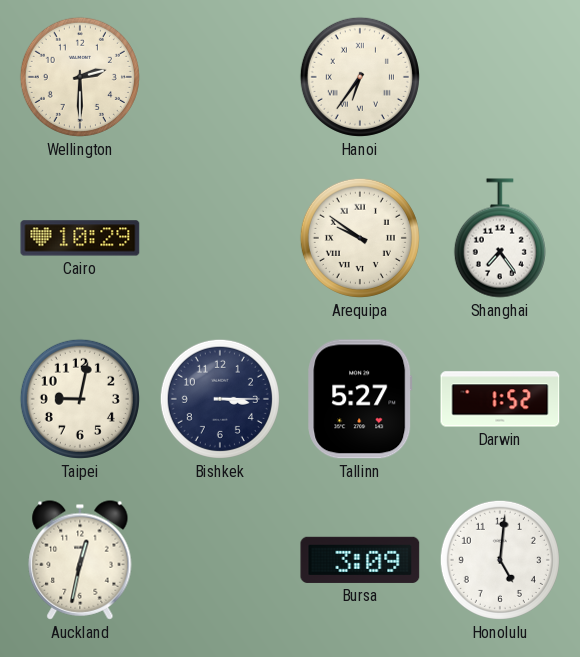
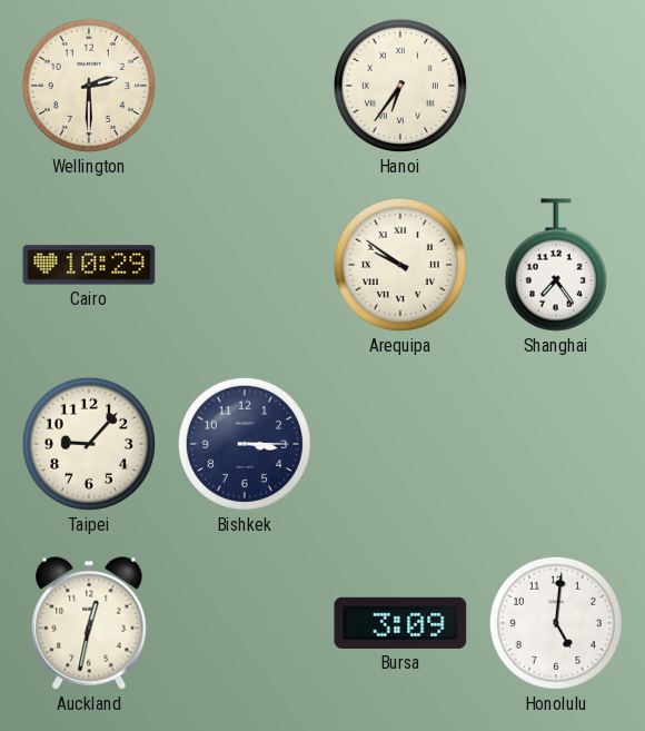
Taipei: 9:02 -> 9:07
Tallinn: 5:27 -> none
Darwin: 1:52 -> none
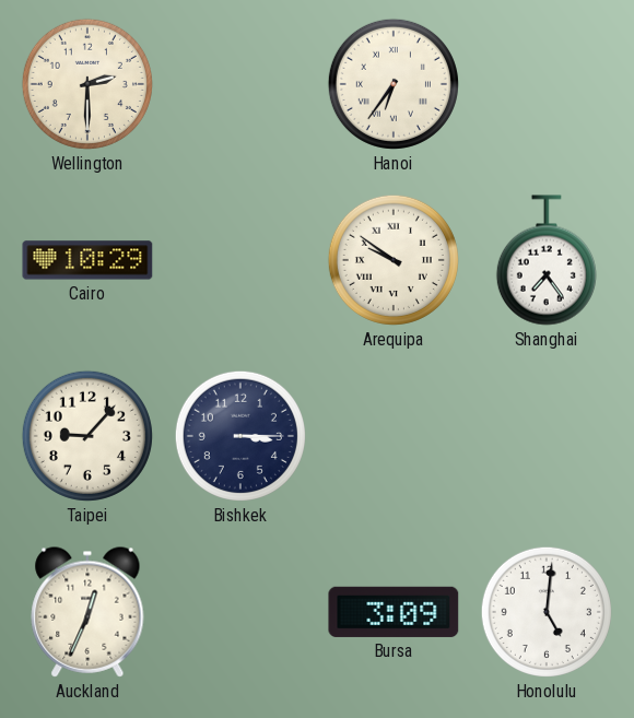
Auckland: 12:32 -> 12:34
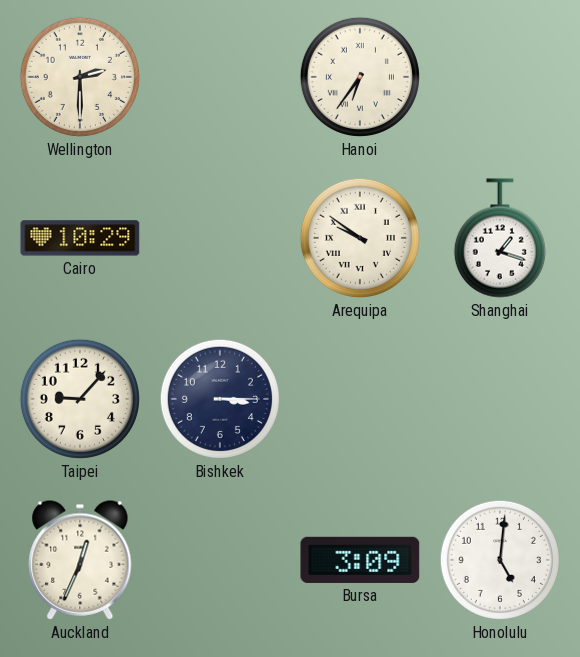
Shanghai: 7:24 -> 1:18
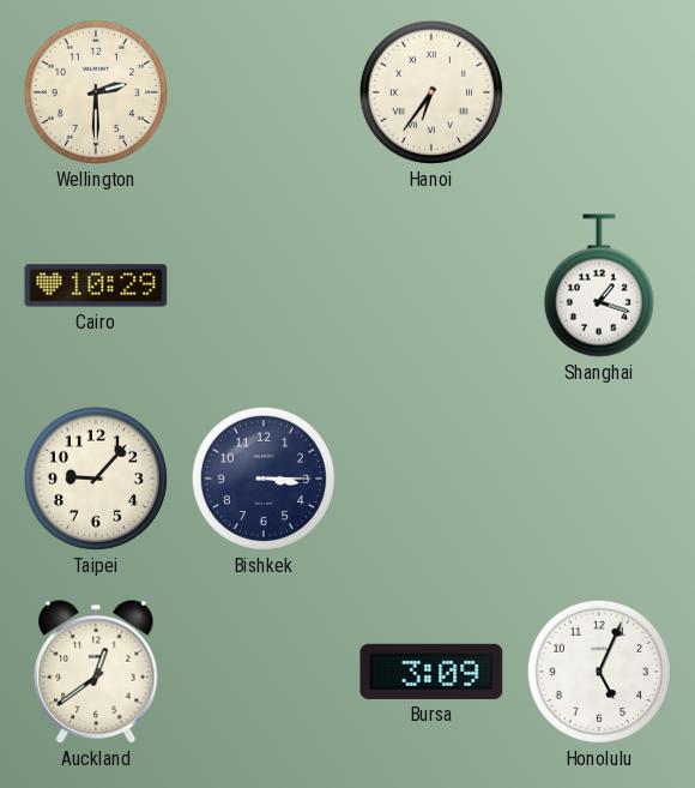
Arequipa: 9:51 -> none
Auckland: 12:34 -> 12:39
Honolulu: 5:01 -> 5:04
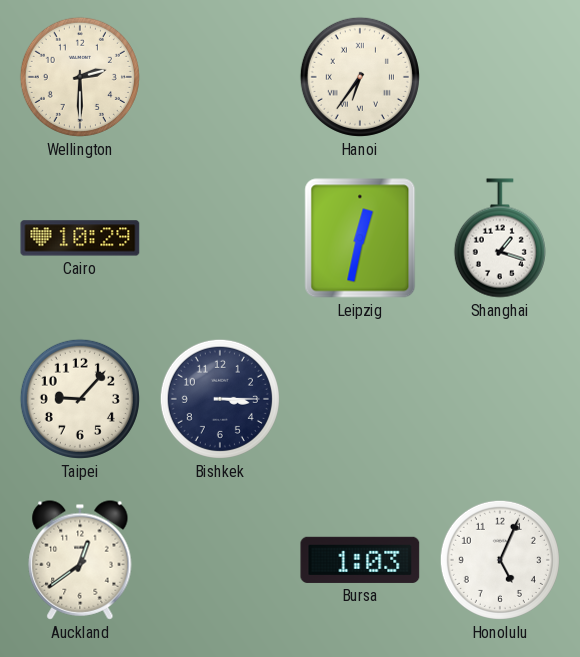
Leipzig: none -> 12:32
Bursa: 3:09 -> 1:03
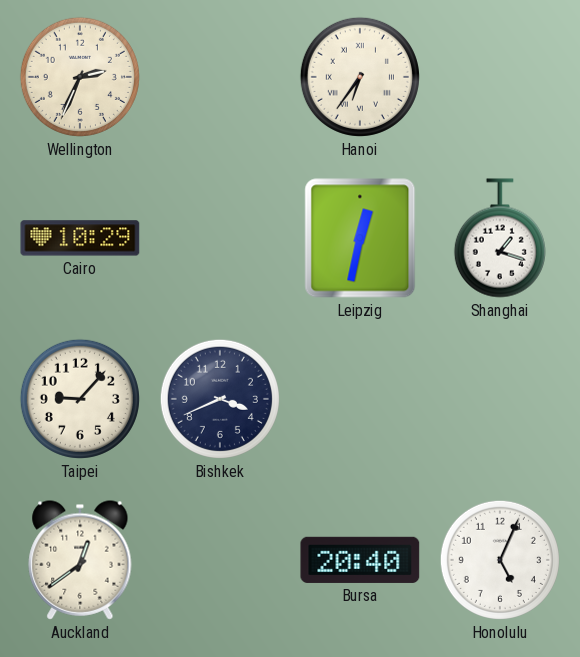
Wellington: 2:30 -> 2:34
Bishkek: 3:15 -> 3:41
Bursa: 1:03 -> 20:40
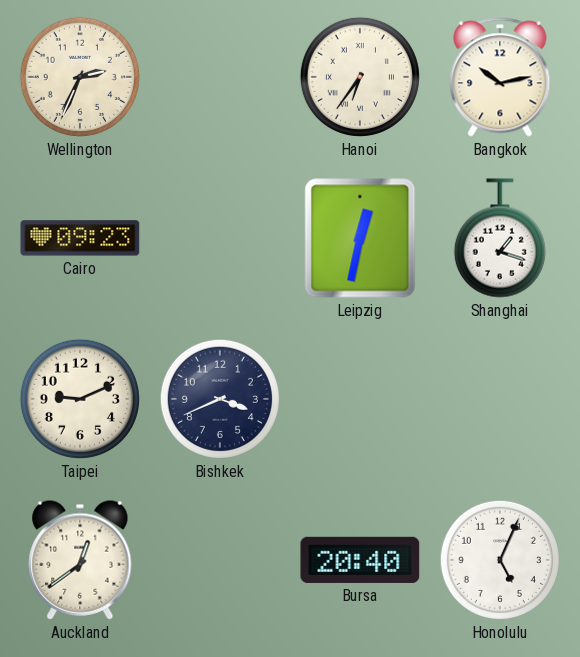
Bangkok: none -> 10:13
Cairo: 10:29 -> 09:23
Taipei: 9:07 -> 9:11
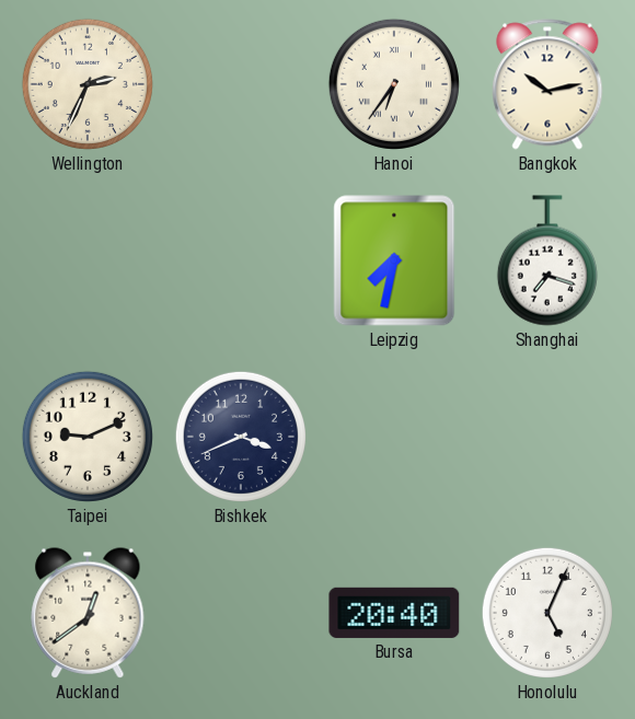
Cairo: 09:23 -> none
Leipzig: 12:32 -> 7:32
Shanghai: 1:18 -> 7:18
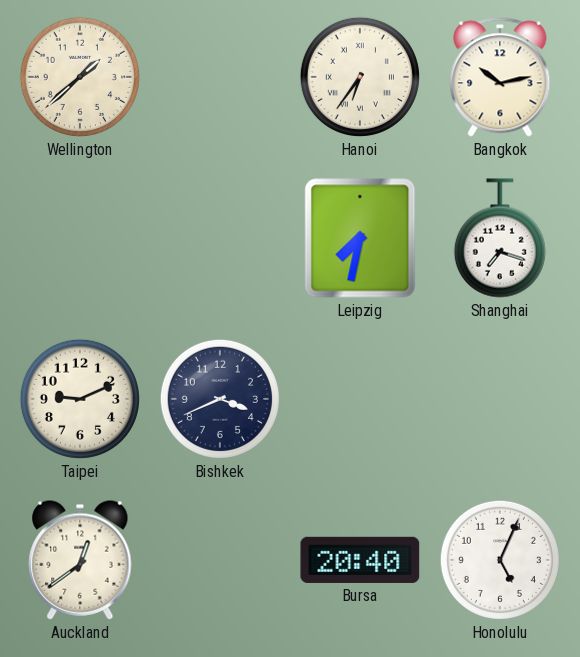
Wellington: 2:34 -> 1:38
